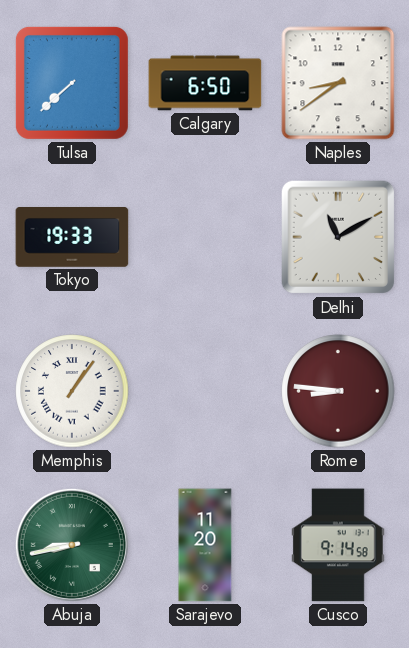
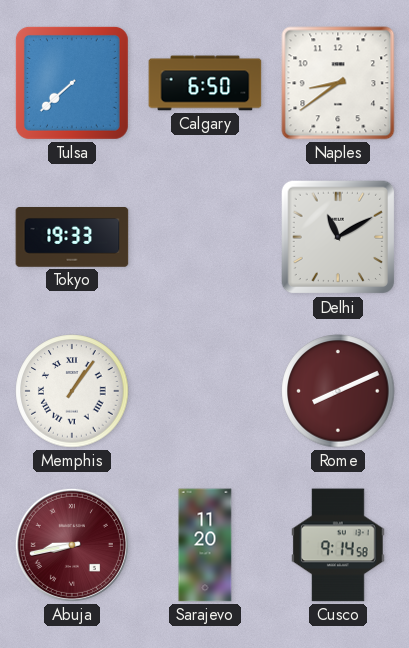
Rome: 8:46 -> 8:11
Abuja dial: green -> burgundy
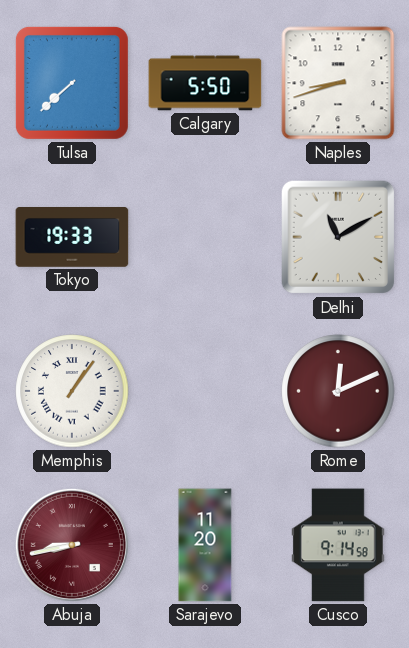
Calgary: 6:50 -> 5:50
Naples: 8:39 -> 8:42
Rome: 8:11 -> 12:11
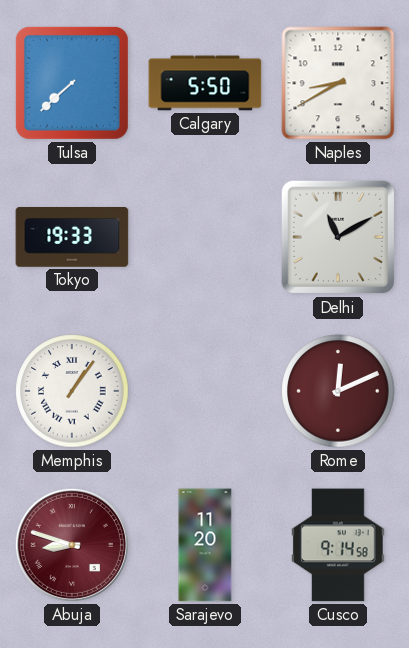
Naples: 8:42 -> 8:40
Abuja: 8:43 -> 8:48
